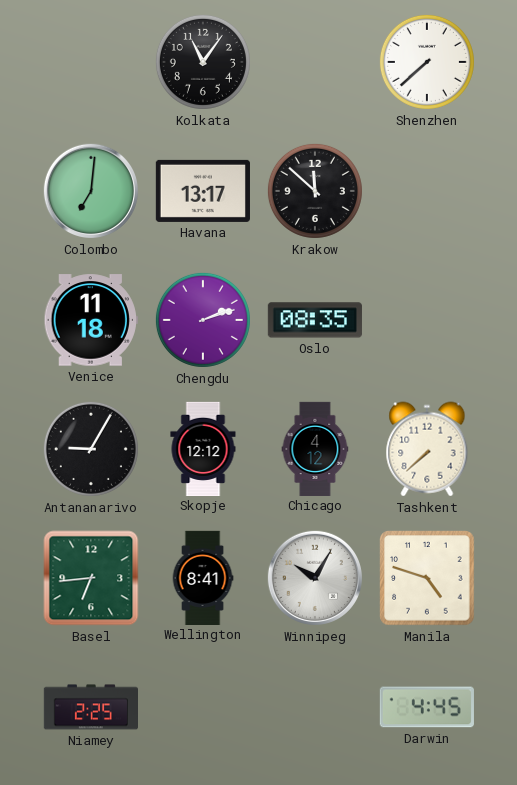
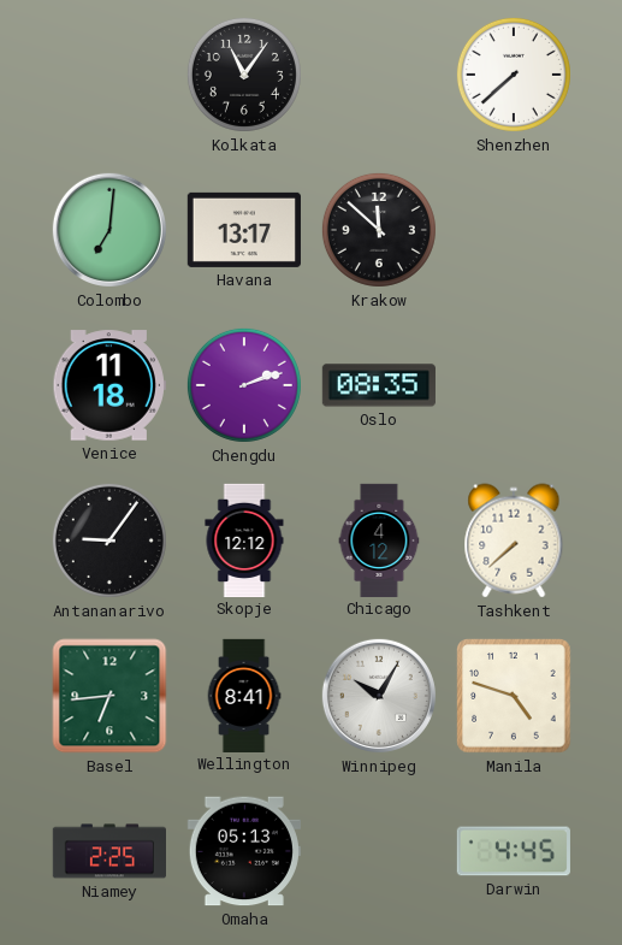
Antananarivo: 9:05 -> 9:06
Omaha: none -> 05:13
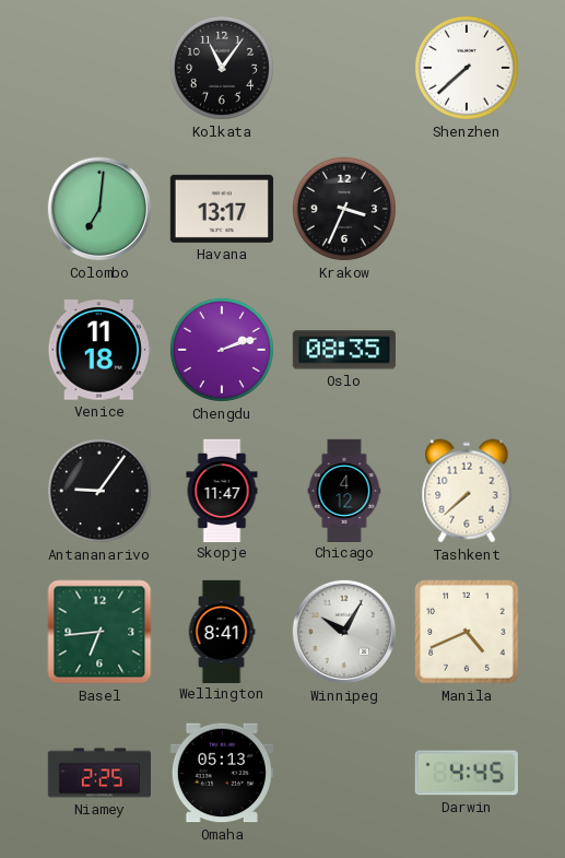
Krakow: 11:52 -> 3:34
Skopje: 12:12 -> 11:47
Manila: 4:48 -> 4:41
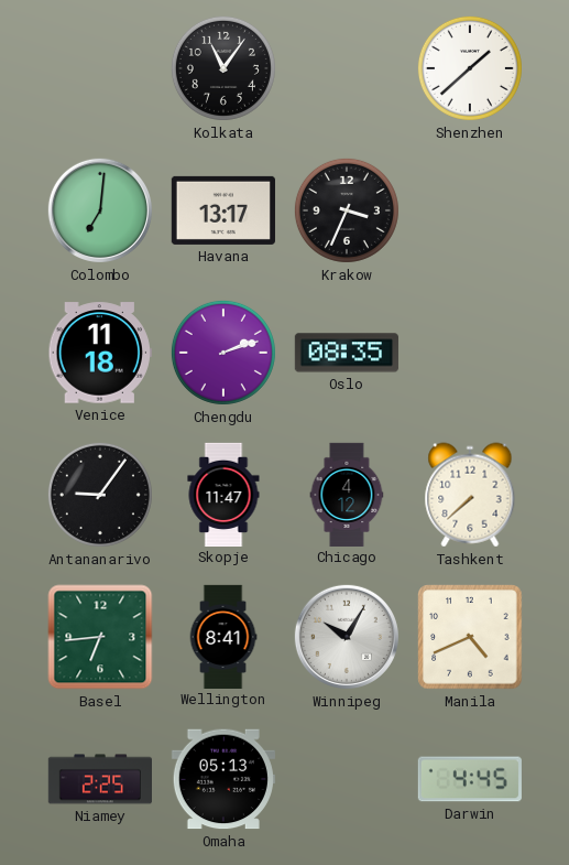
Shenzhen: 7:38 -> 1:38
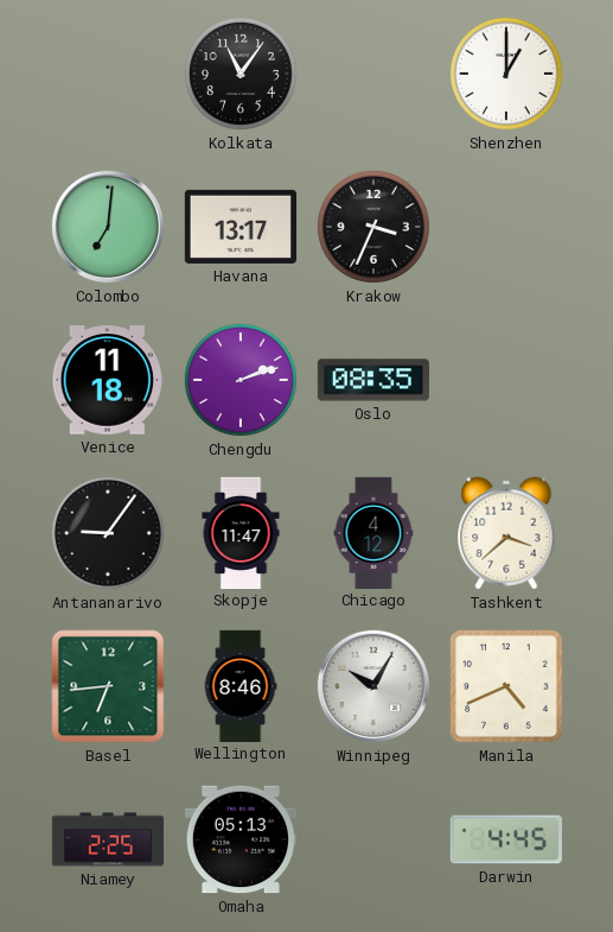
Shenzhen: 1:38 -> 1:00
Tashkent: 7:38 -> 3:38
Wellington: 8:41 -> 8:46
